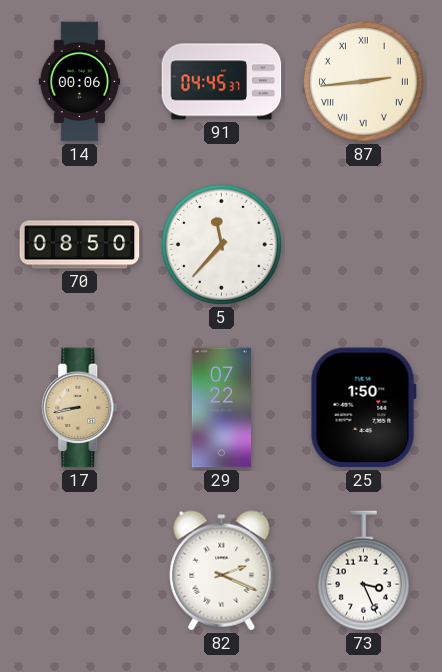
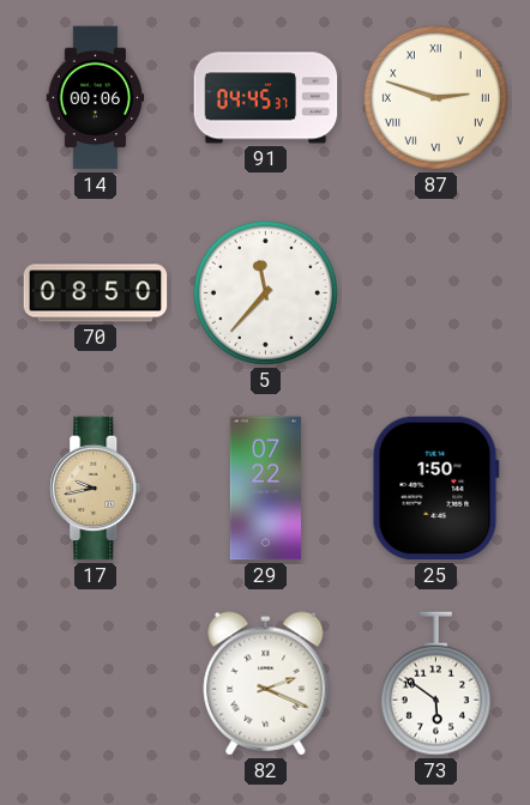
87: 2:44 -> 2:48
17: 8:43 -> 9:43
73: 3:26 -> 5:51
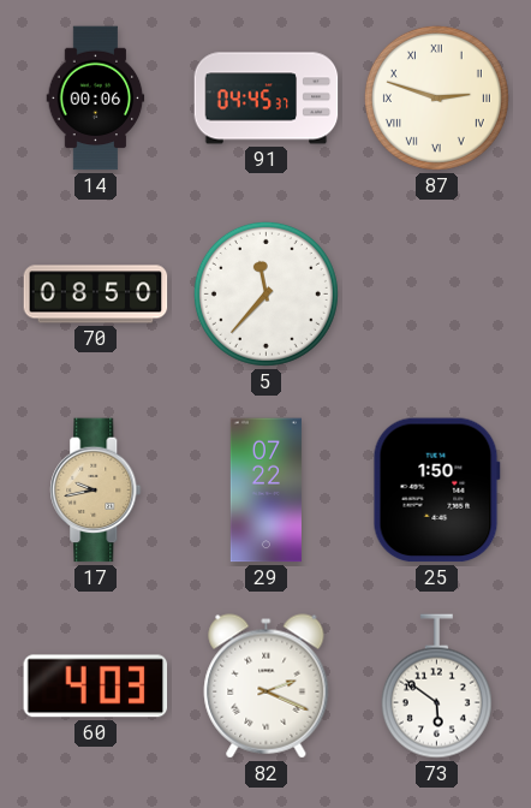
60: none -> 4:03
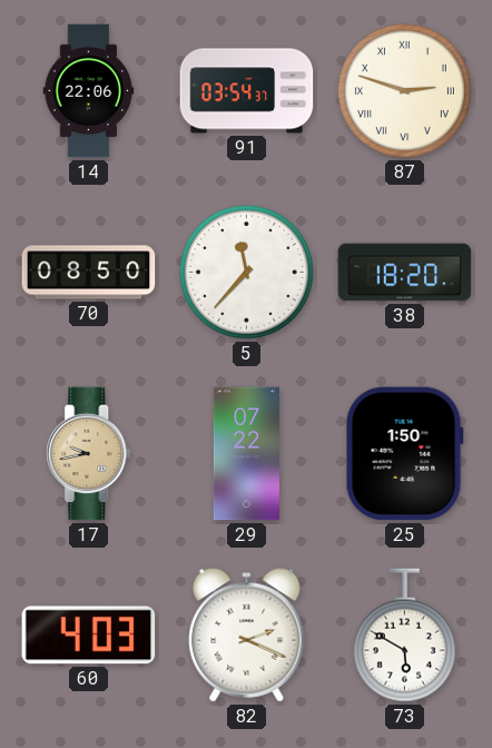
14: 00:06 -> 22:06
91: 04:45 -> 03:54
38: none -> 18:20
73: 5:51 -> 5:50
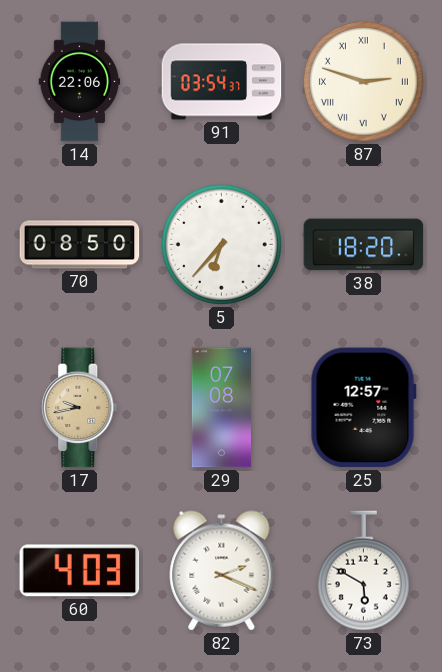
5: 11:37 -> 6:37
29: 07:22 -> 07:08
25: 1:50 -> 12:57
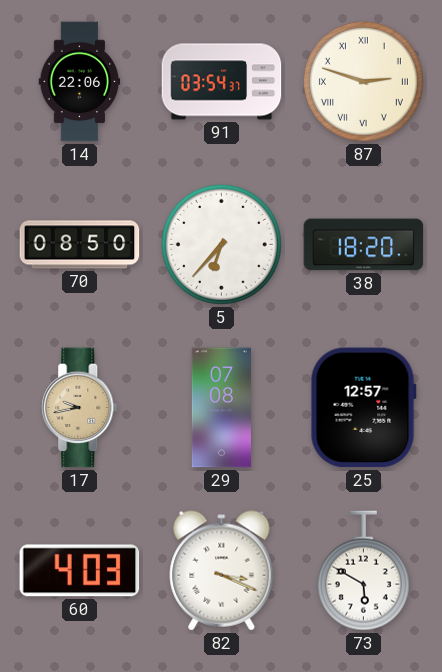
82: 2:19 -> 3:19
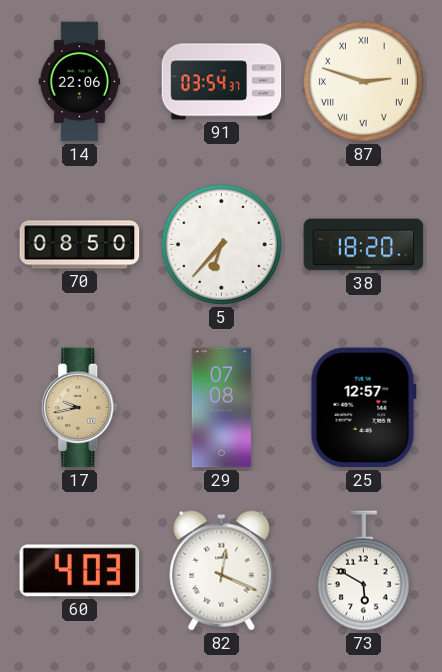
82: 3:19 -> 12:19
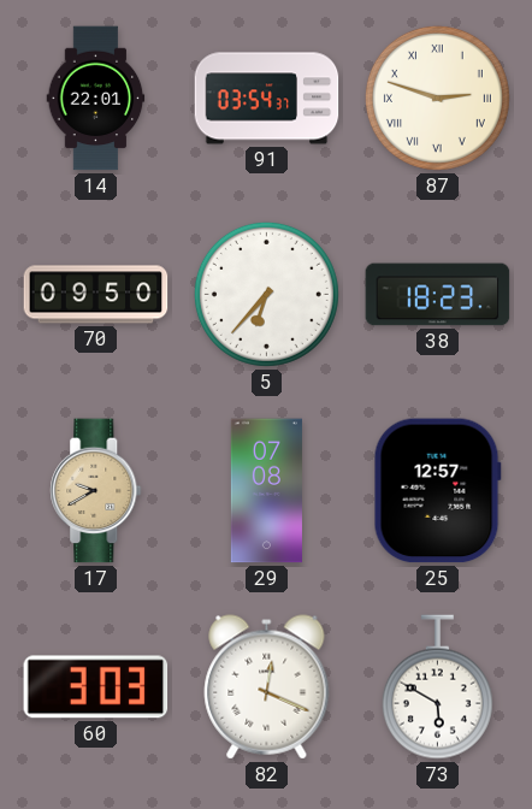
14: 22:06 -> 22:01
70: 08:50 -> 09:50
38: 18:20 -> 18:23
17: 9:43 -> 9:40
60: 4:03 -> 3:03
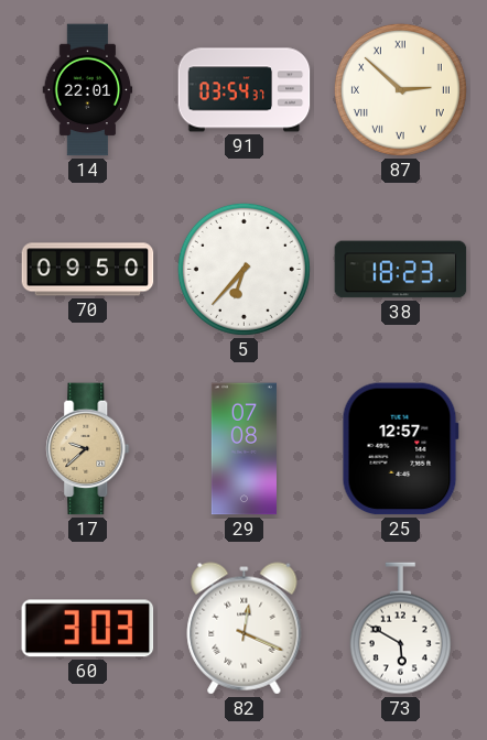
87: 2:48 -> 2:52
17: 9:40 -> 9:38
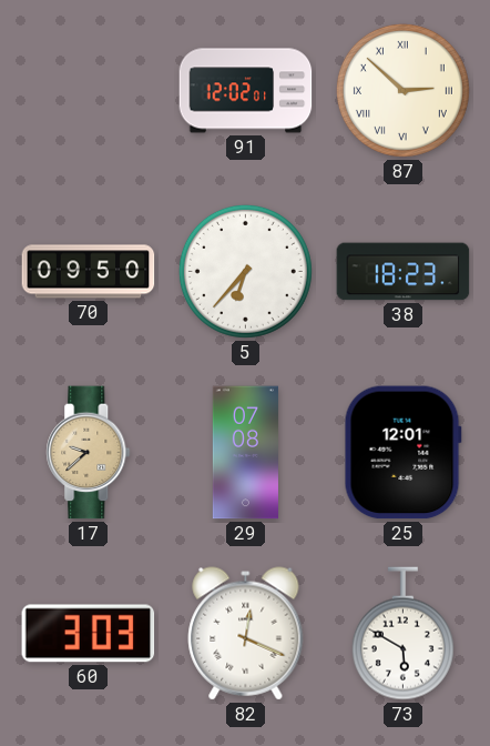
14: 22:01 -> none
91: 03:54 -> 12:02
25: 12:57 -> 12:01
